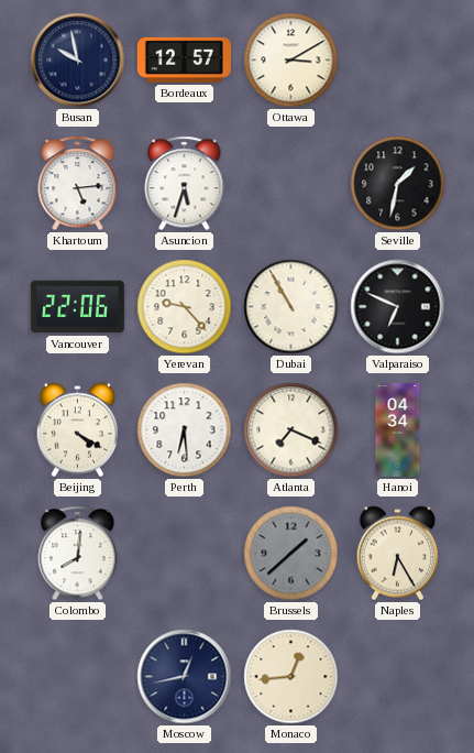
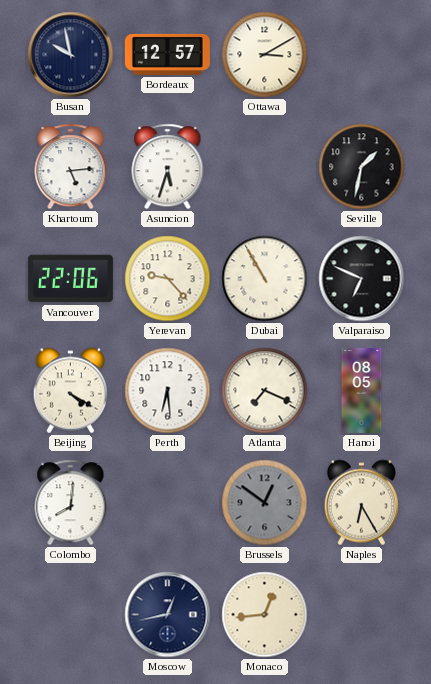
Hanoi: 04:34 -> 08:05
Brussels: 1:38 -> 12:51
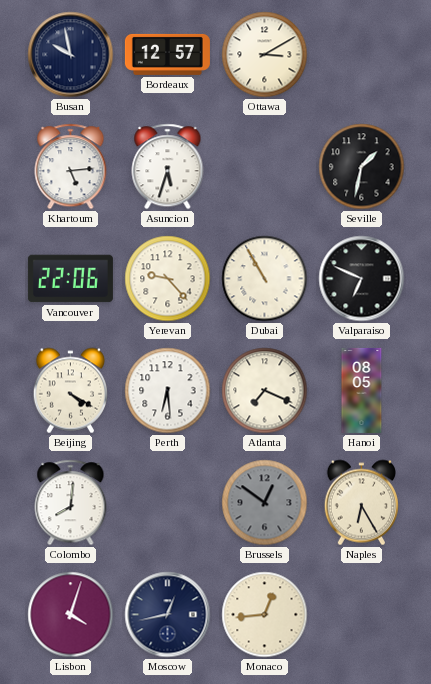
Lisbon: none -> 4:03
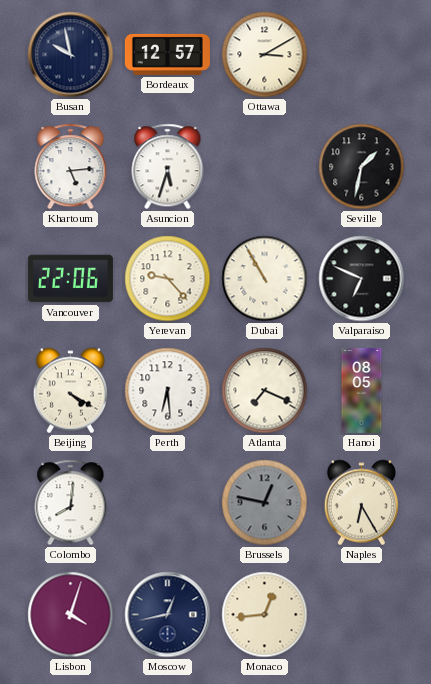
Brussels: 12:51 -> 12:47
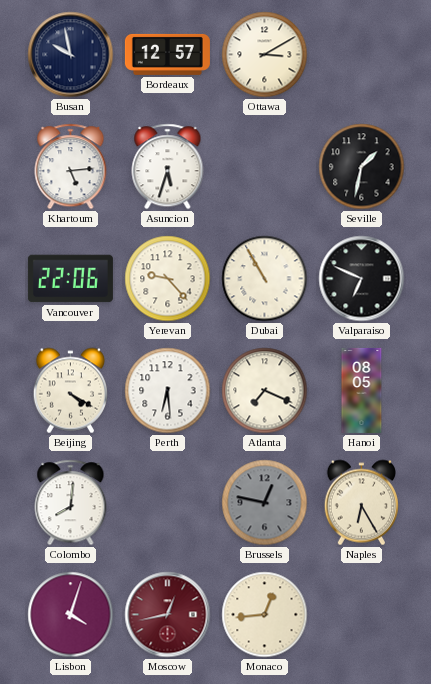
Moscow dial: navy -> burgundy
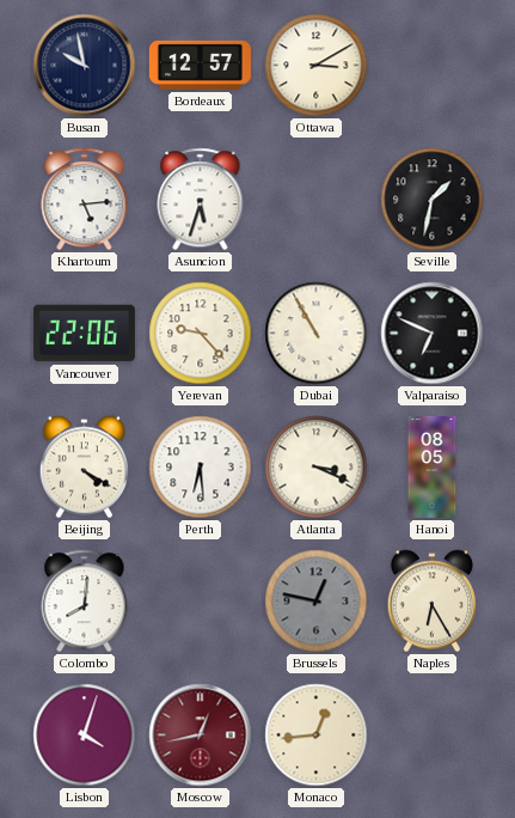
Atlanta: 7:19 -> 3:19
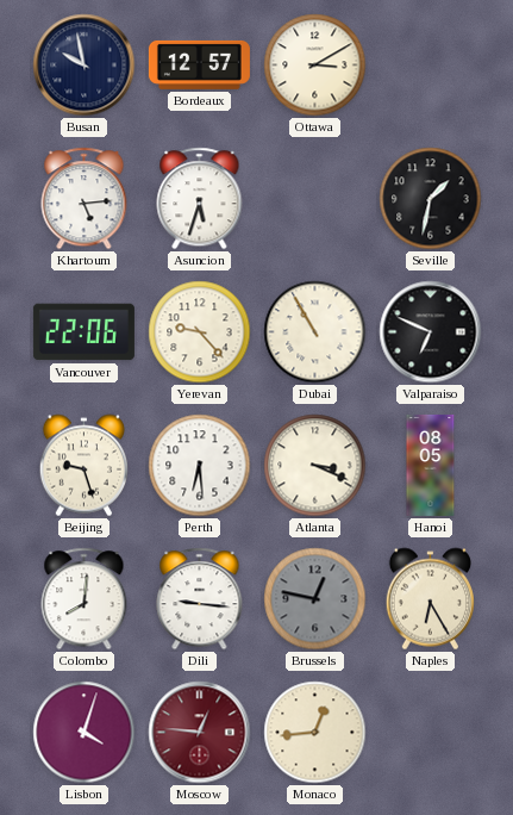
Beijing: 4:20 -> 9:27
Dili: none -> 9:16
Moscow: 12:43 -> 12:46
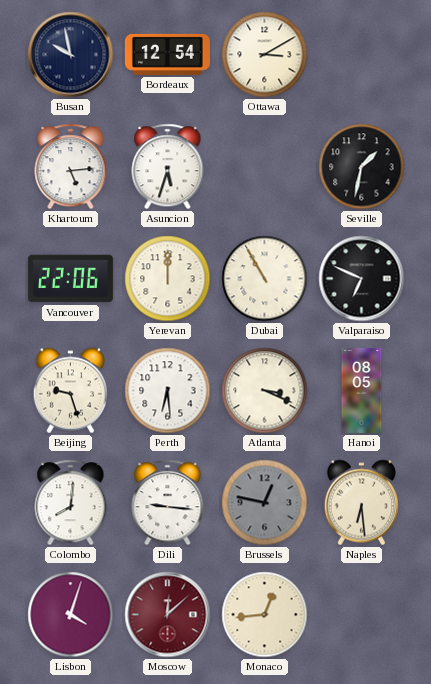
Bordeaux: 12:57 -> 12:54
Yerevan: 9:23 -> 12:00
Naples: 6:25 -> 6:29
Moscow: 12:46 -> 12:08
